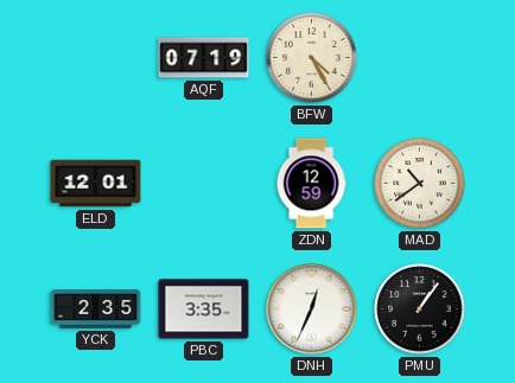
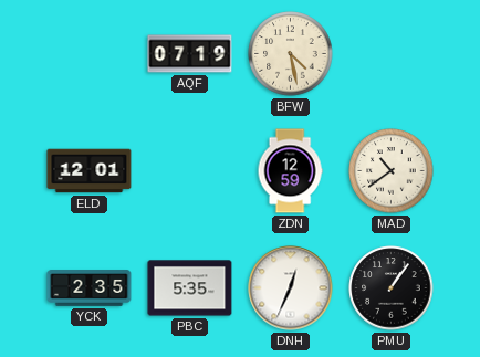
BFW: 4:25 -> 4:28
PBC: 3:35 -> 5:35
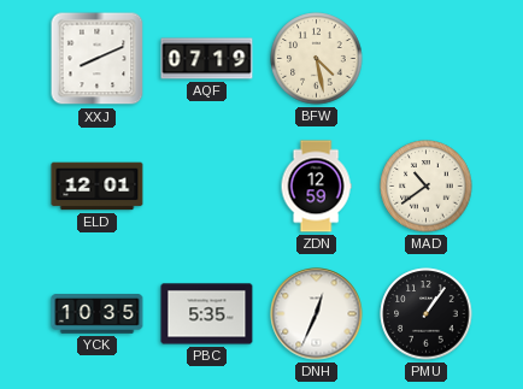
XXJ: none -> 8:11
YCK: 2:35 -> 10:35
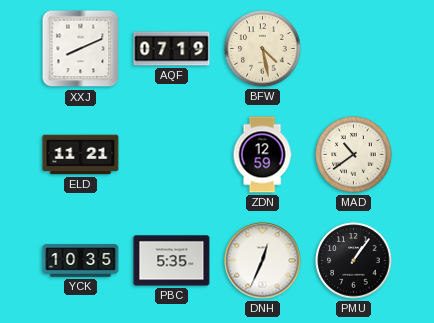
ELD: 12:01 -> 11:21
